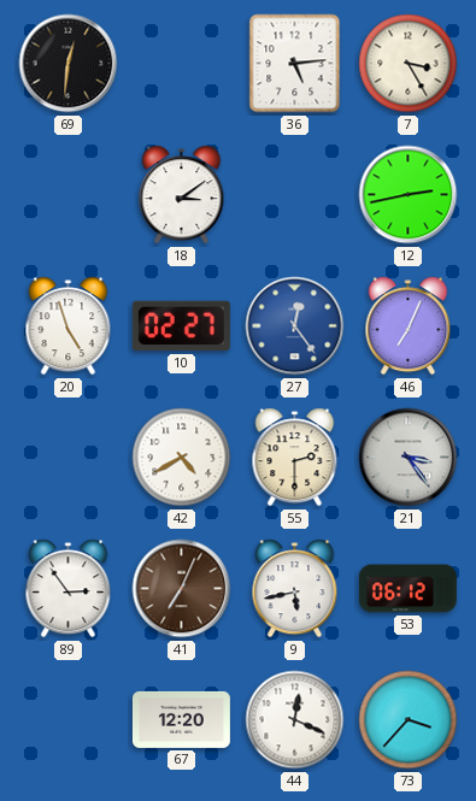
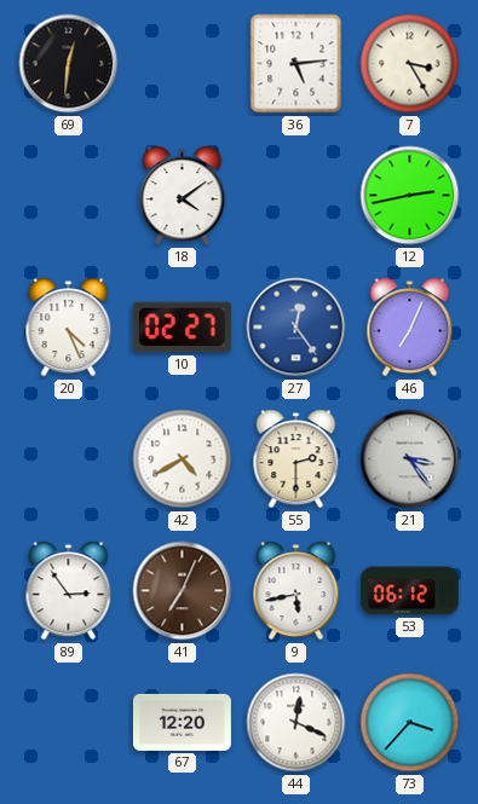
18: 3:09 -> 4:09
20: 4:57 -> 4:26
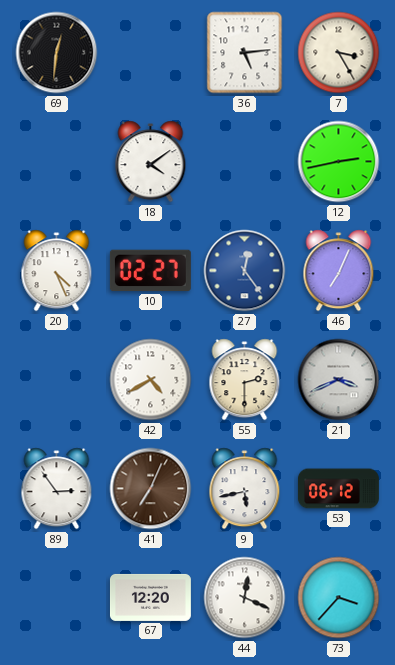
21: 3:24 -> 3:41
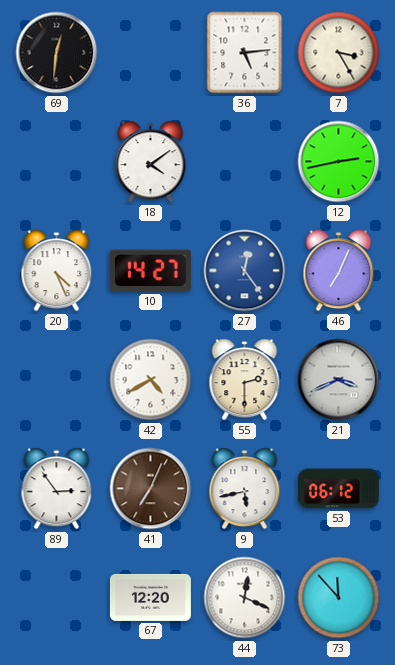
10: 02:27 -> 14:27
73: 3:37 -> 11:53
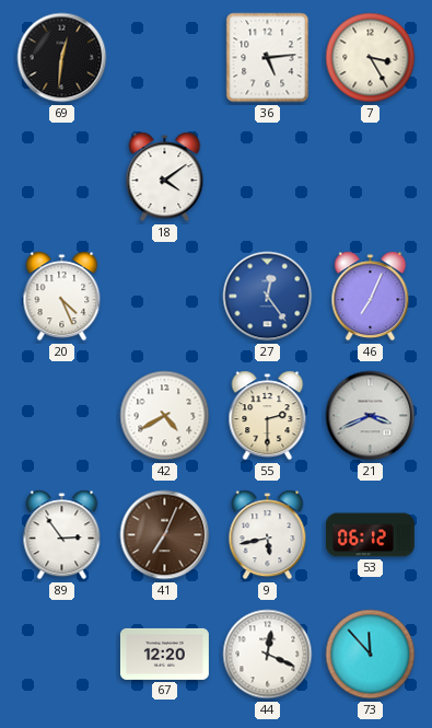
12: 2:43 -> none
10: 14:27 -> none
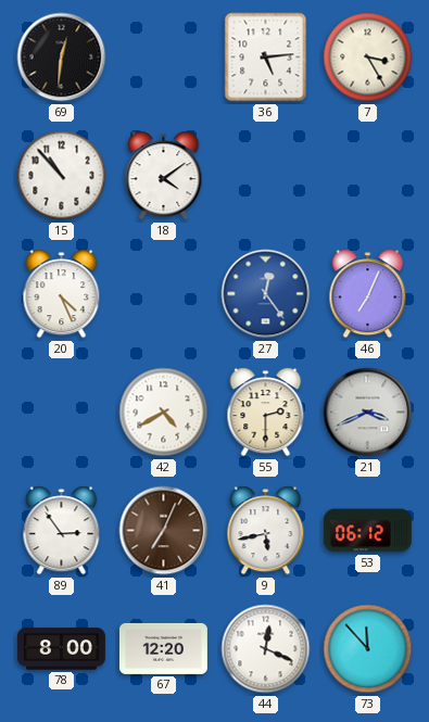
15: none -> 10:53
78: none -> 8:00
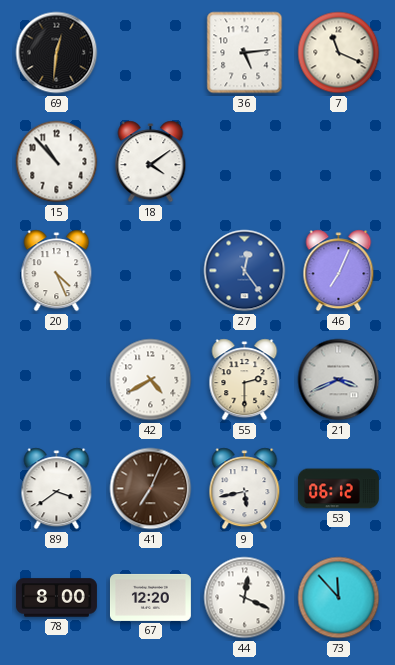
7: 3:25 -> 11:19
89: 2:54 -> 3:39
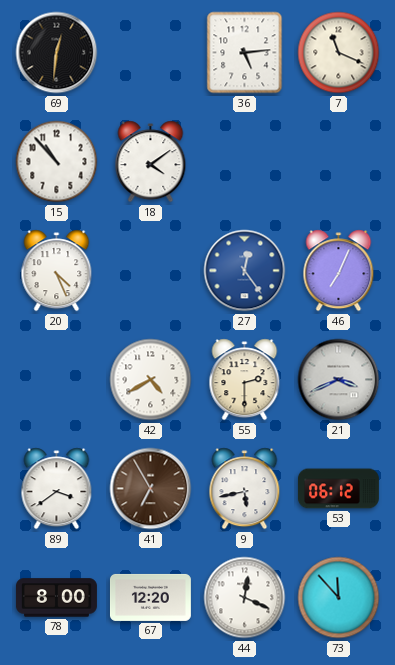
41: 7:04 -> 6:55
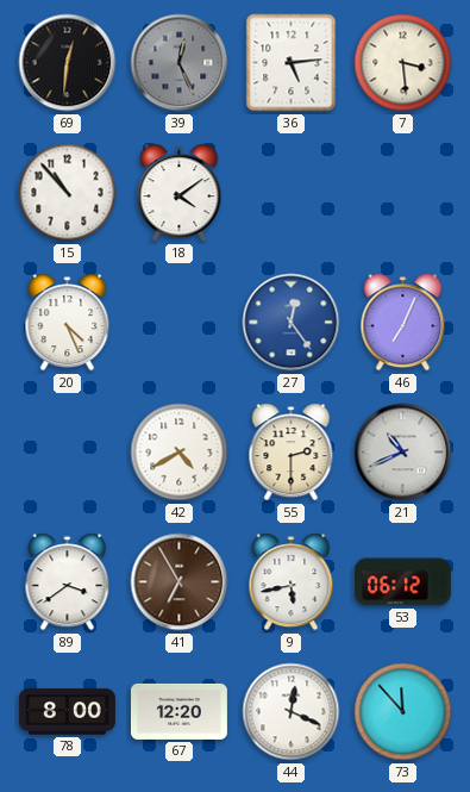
39: none -> 12:26
7: 11:19 -> 3:29
21: 3:41 -> 10:41
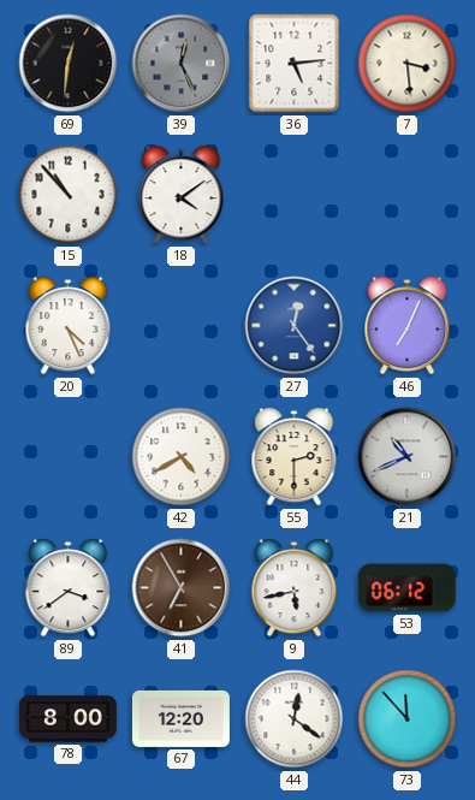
44: 12:19 -> 12:21
